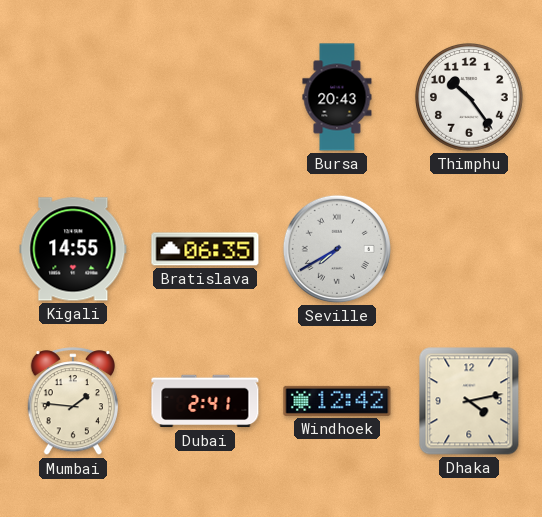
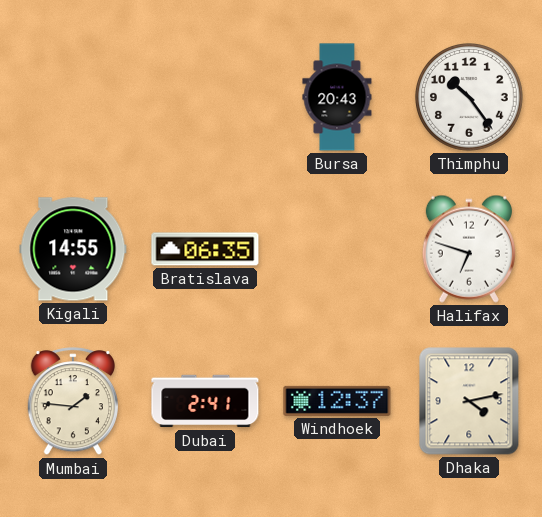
Seville: 7:40 -> none
Halifax: none -> 6:48
Windhoek: 12:42 -> 12:37
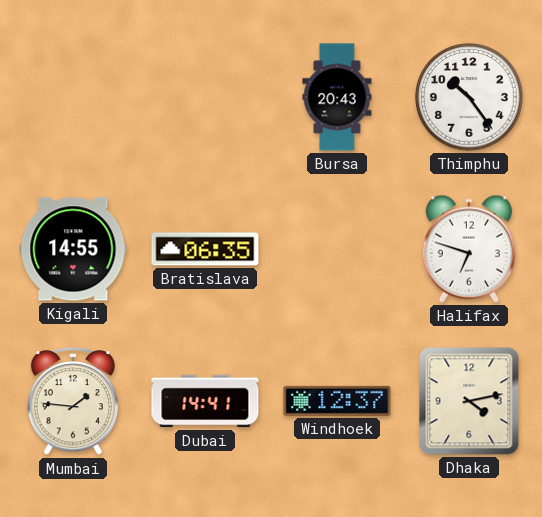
Dubai: 2:41 -> 14:41
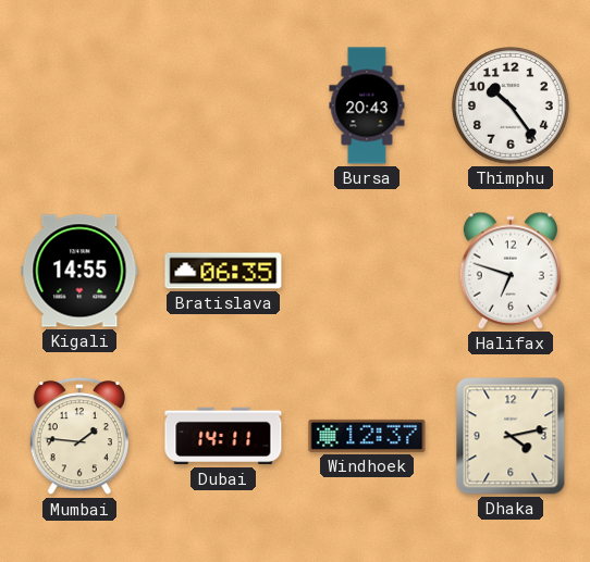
Dubai: 14:41 -> 14:11
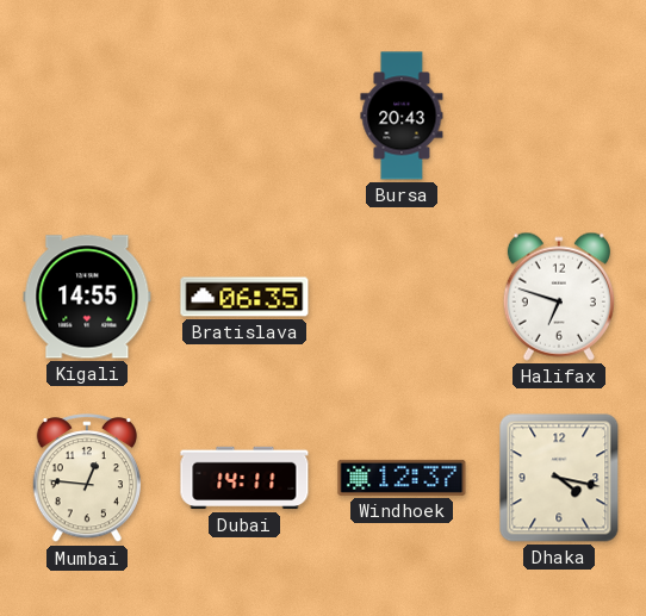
Thimphu: 10:24 -> none
Mumbai: 1:46 -> 12:46
Dhaka: 4:13 -> 4:17
